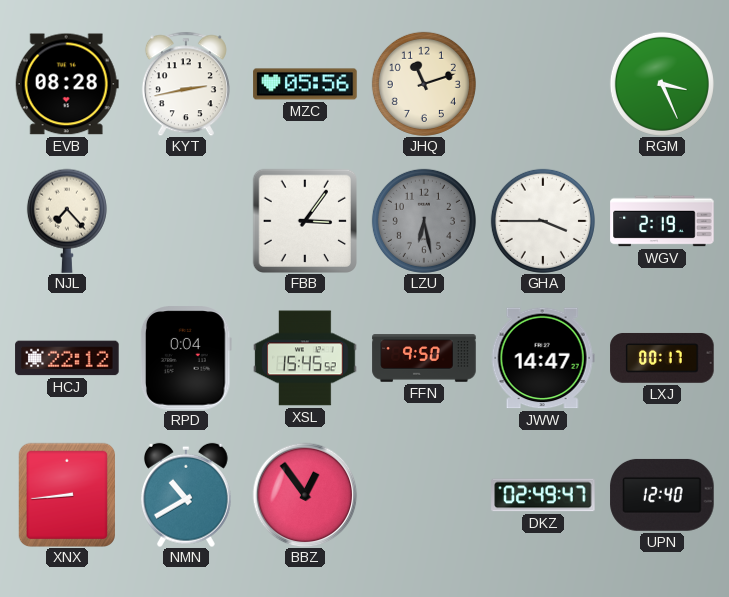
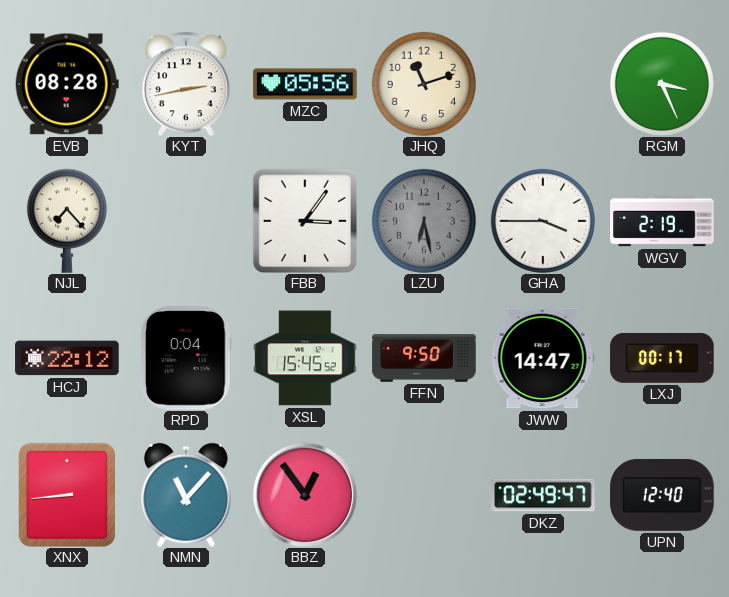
NMN: 10:40 -> 11:07
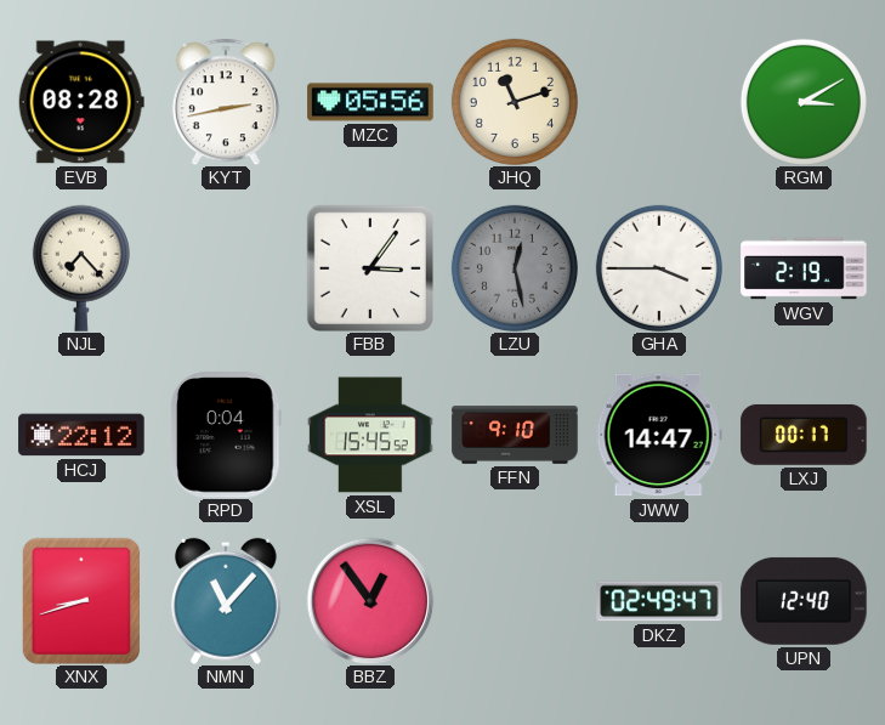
RGM: 3:26 -> 3:10
LZU: 6:28 -> 12:28
FFN: 9:50 -> 9:10
XNX: 8:44 -> 8:42
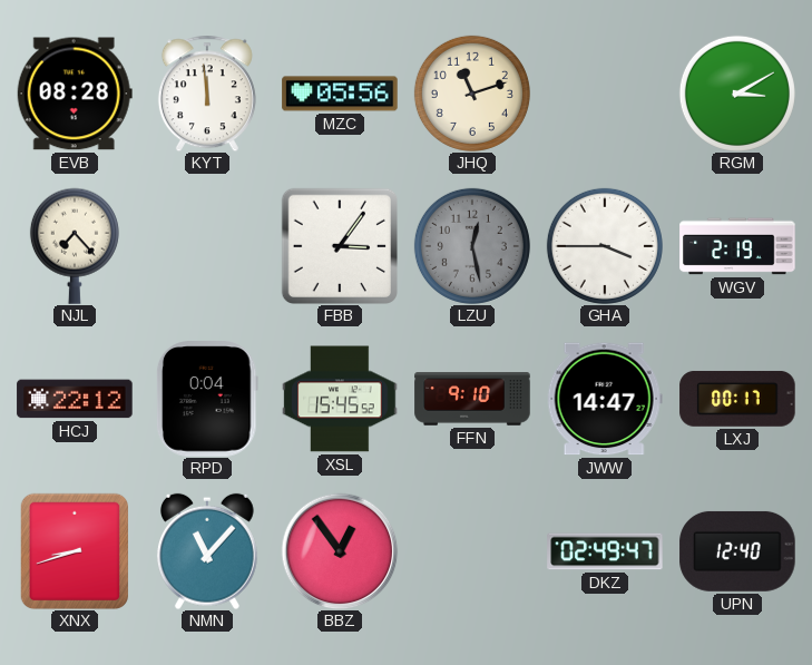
KYT: 2:43 -> 11:59
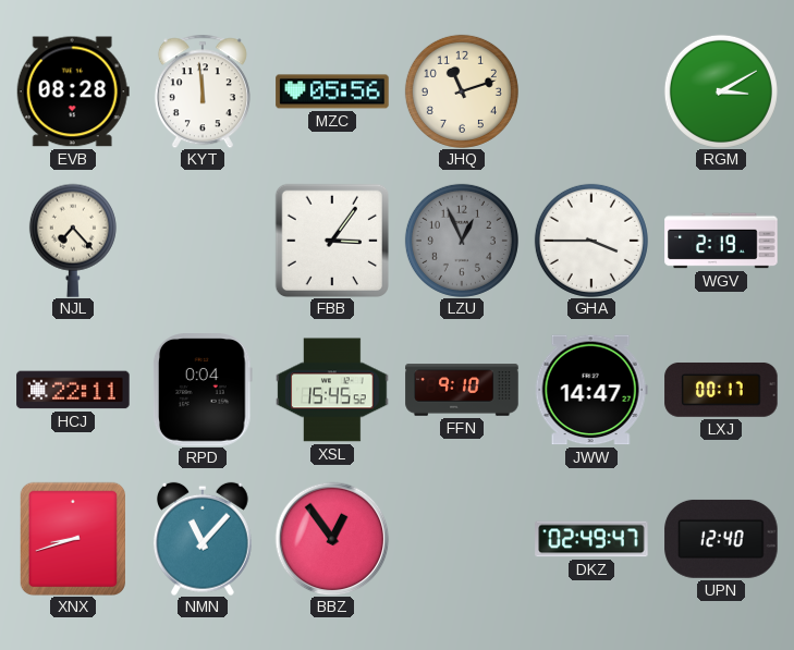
LZU: 12:28 -> 12:56
HCJ: 22:12 -> 22:11
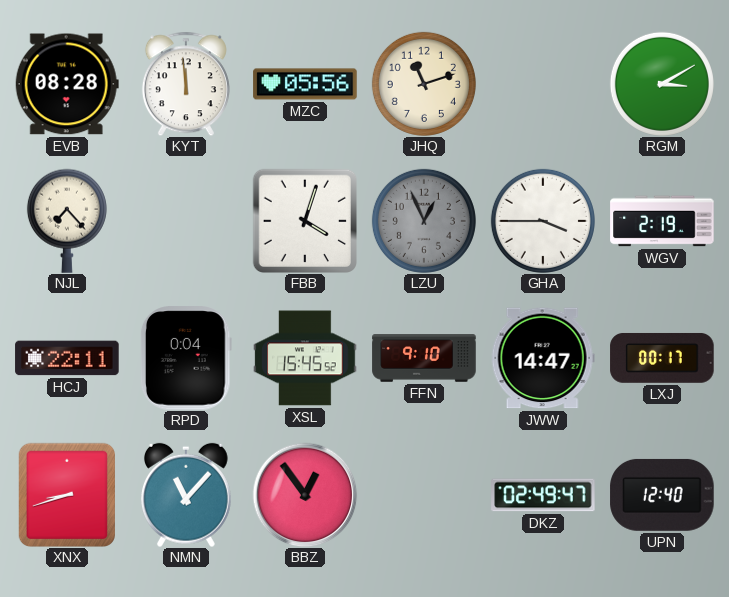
FBB: 3:06 -> 4:03
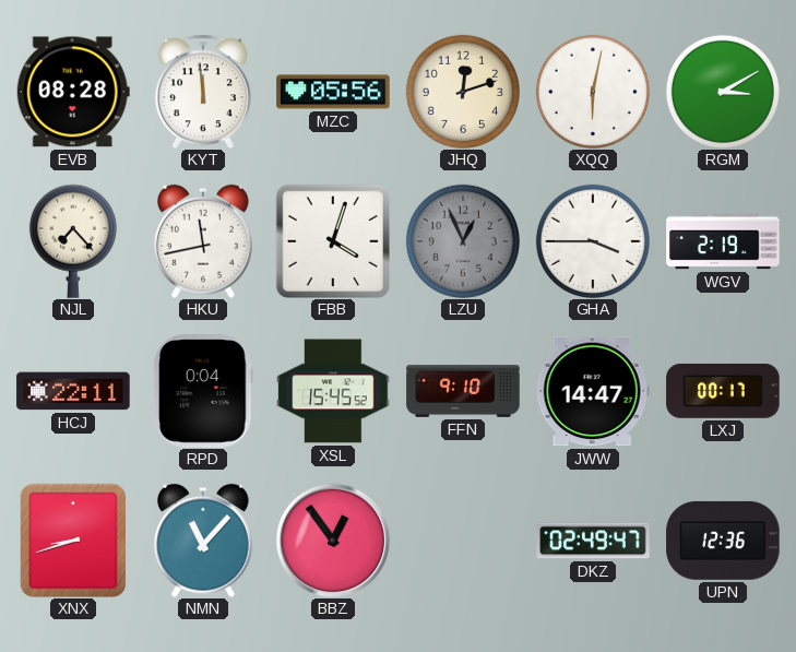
JHQ: 11:12 -> 12:12
XQQ: none -> 6:02
HKU: none -> 11:43
UPN: 12:40 -> 12:36
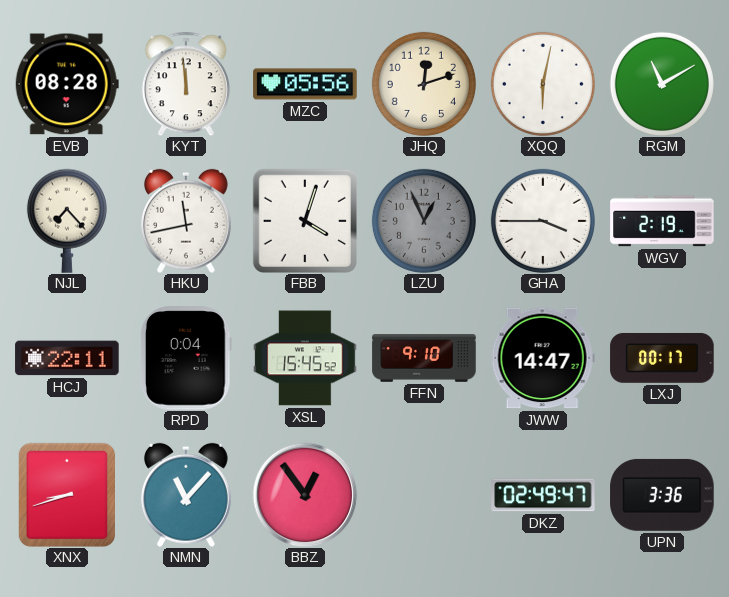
RGM: 3:10 -> 11:10
UPN: 12:36 -> 3:36
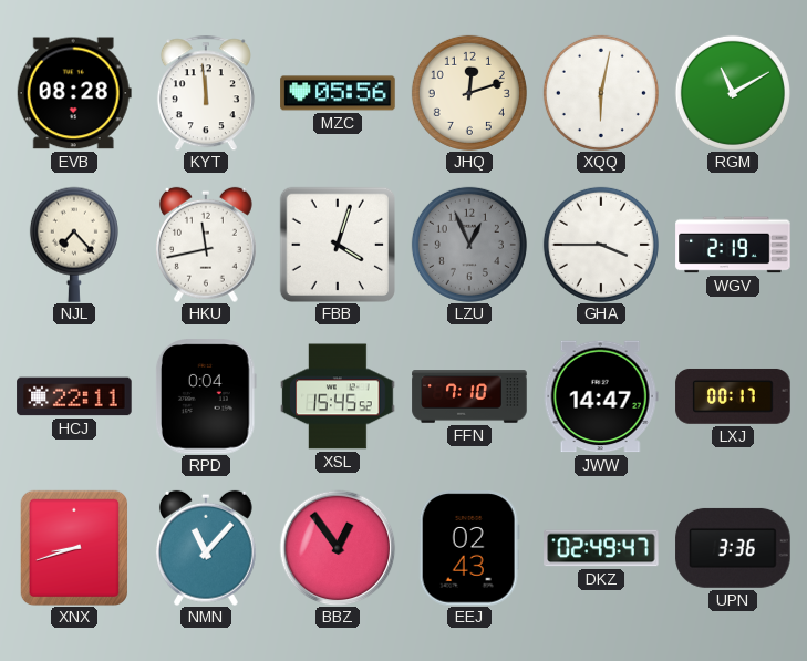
FFN: 9:10 -> 7:10
EEJ: none -> 02:43
